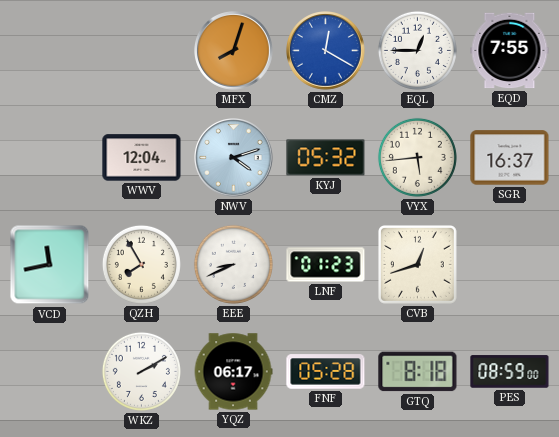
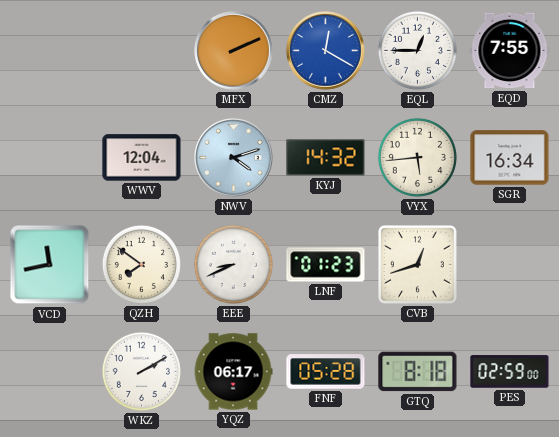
MFX: 8:03 -> 2:11
KYJ: 05:32 -> 14:32
SGR: 16:37 -> 16:34
QZH: 7:55 -> 7:51
PES: 08:59 -> 02:59
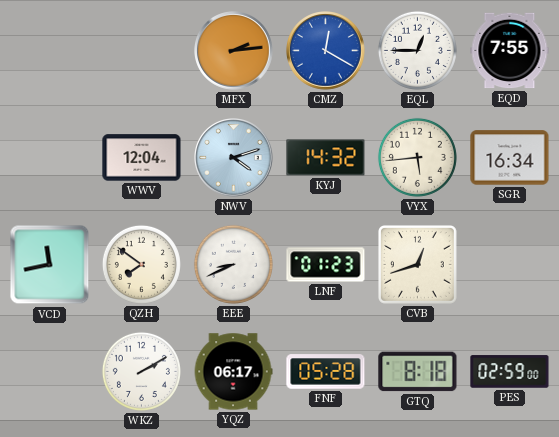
MFX: 2:11 -> 2:14
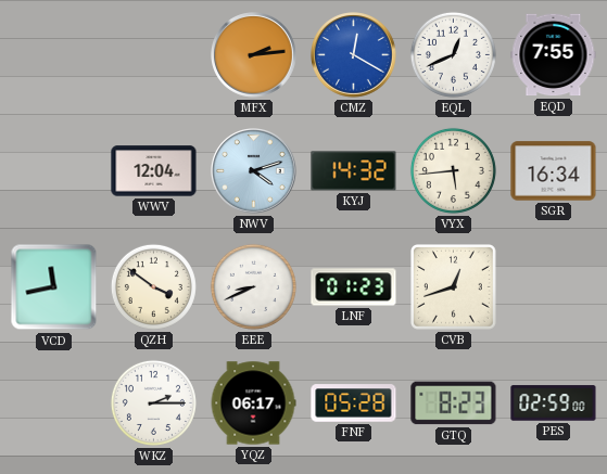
EQL: 12:45 -> 12:41
QZH: 7:51 -> 3:51
WKZ: 2:10 -> 2:15
GTQ: 8:18 -> 8:23
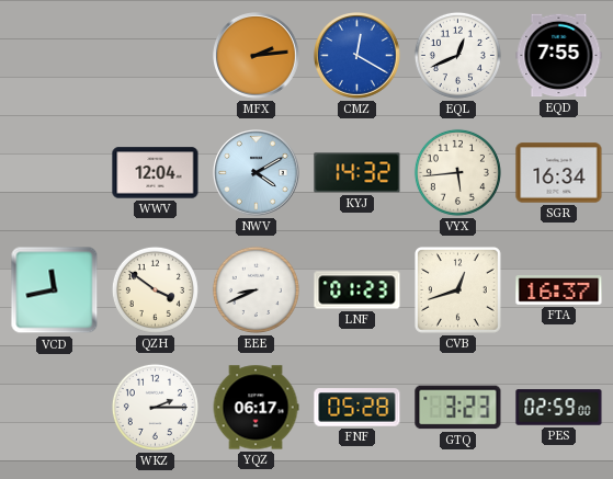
NWV: 4:12 -> 4:10
FTA: none -> 16:37
GTQ: 8:23 -> 3:23
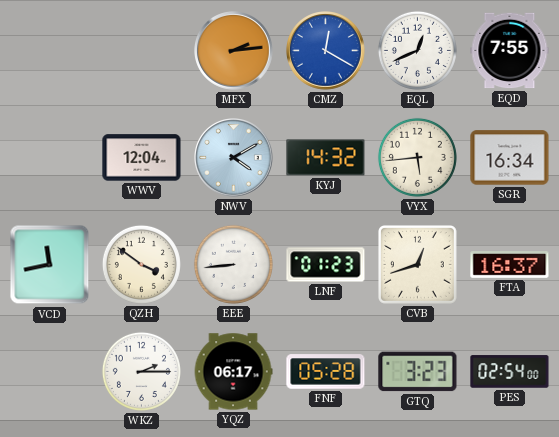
EEE: 8:41 -> 8:44
PES: 02:59 -> 02:54
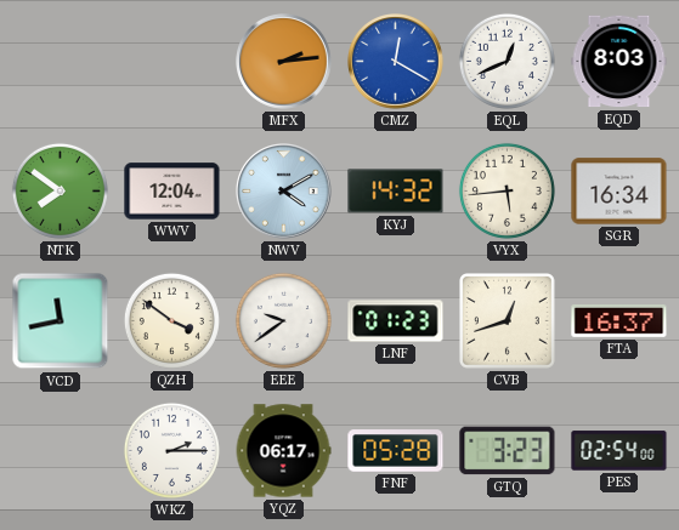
EQD: 7:55 -> 8:03
NTK: none -> 7:51
EEE: 8:44 -> 9:39
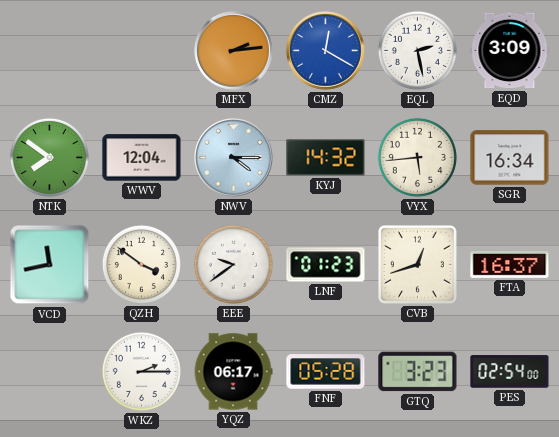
EQL: 12:41 -> 2:28
EQD: 8:03 -> 3:09
NWV: 4:10 -> 4:15
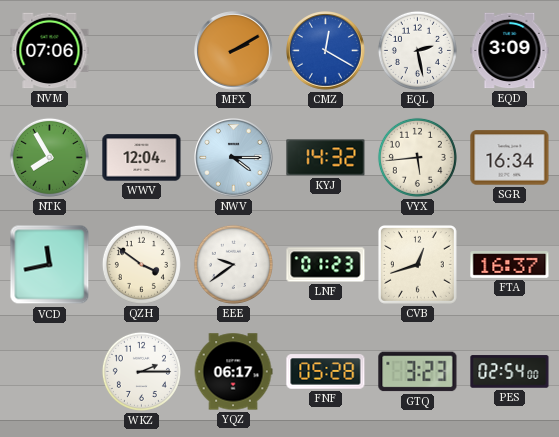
NVM: none -> 07:06
MFX: 2:14 -> 2:10
NTK: 7:51 -> 7:55
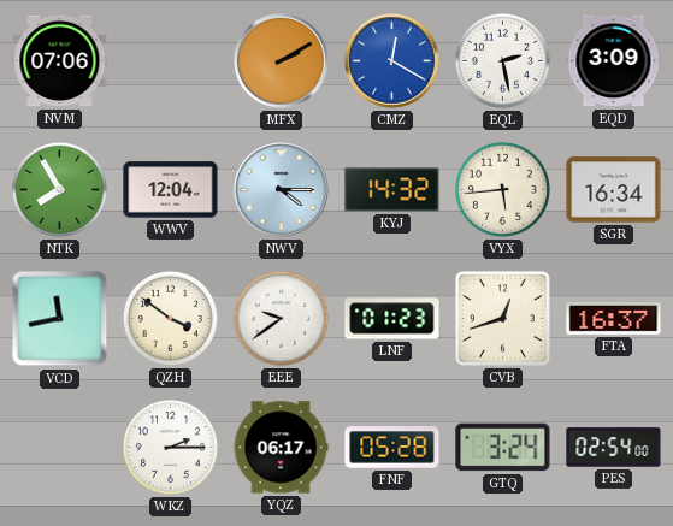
GTQ: 3:23 -> 3:24
